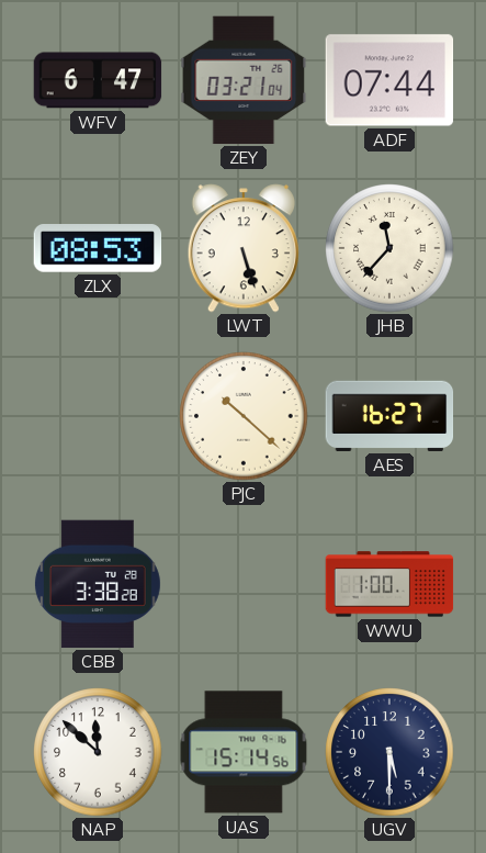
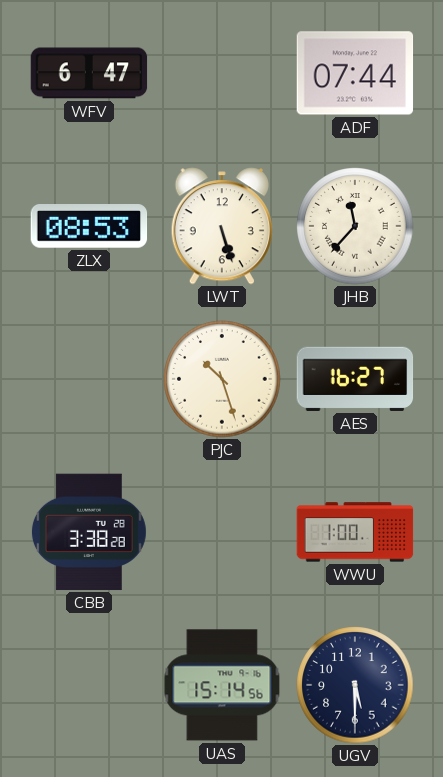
ZEY: 03:21 -> none
PJC: 10:22 -> 10:27
NAP: 11:52 -> none
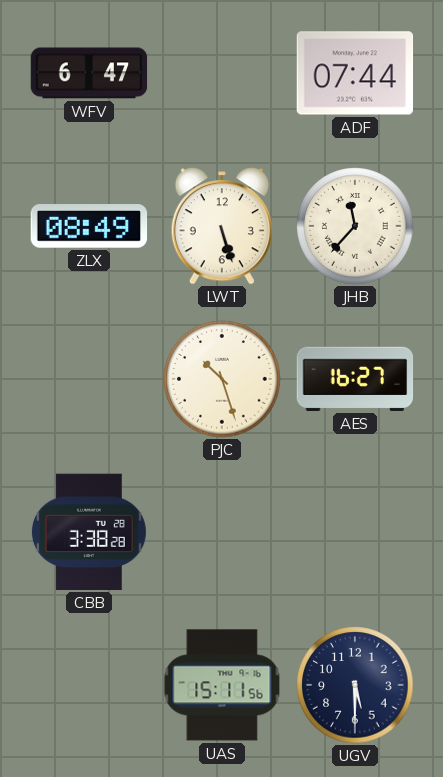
ZLX: 08:53 -> 08:49
WWU: 1:00 -> none
UAS: 15:14 -> 15:11
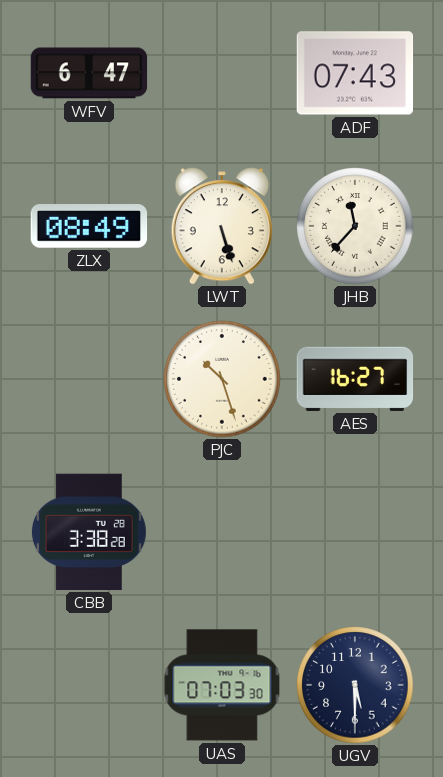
ADF: 07:44 -> 07:43
UAS: 15:11 -> 07:03
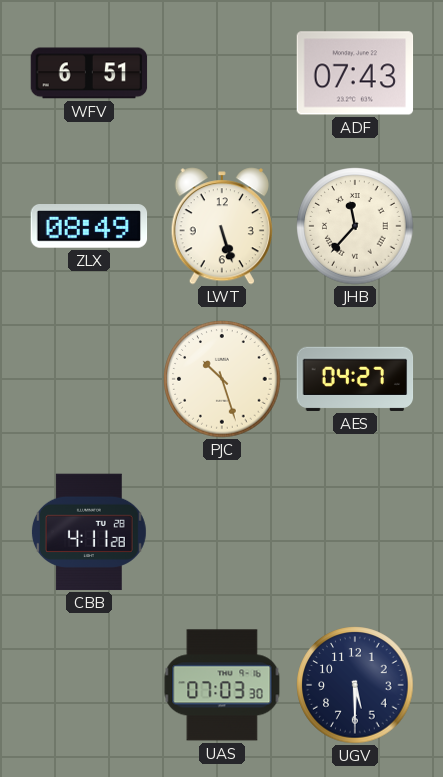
WFV: 6:47 -> 6:51
AES: 16:27 -> 04:27
CBB: 3:38 -> 4:11
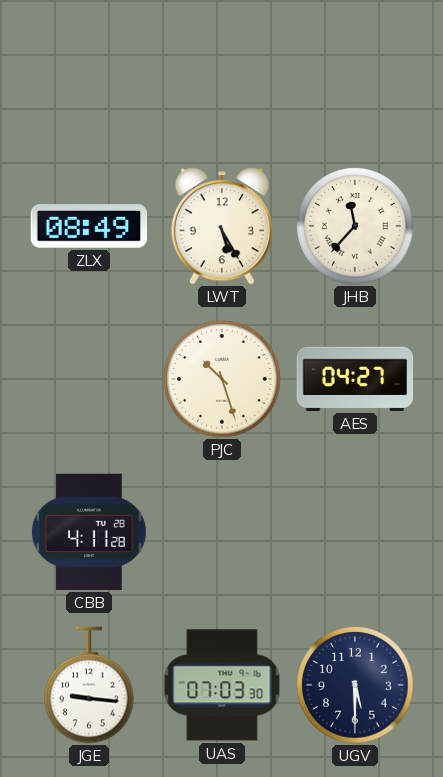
WFV: 6:51 -> none
ADF: 07:43 -> none
LWT: 5:27 -> 5:25
JGE: none -> 9:16
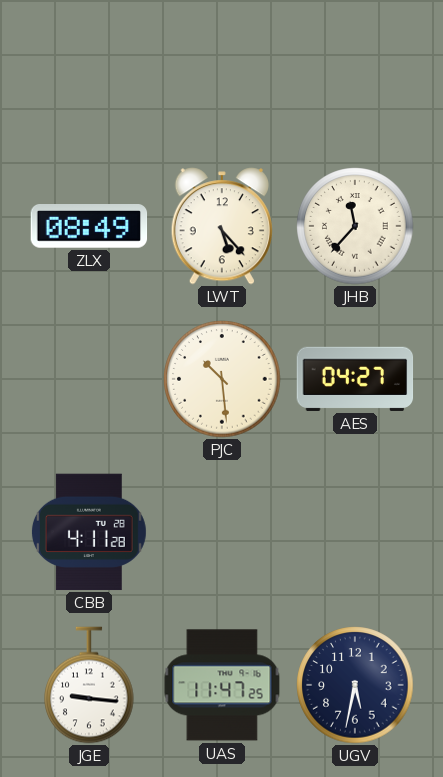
LWT: 5:25 -> 5:23
PJC: 10:27 -> 10:29
UAS: 07:03 -> 11:47
UGV: 5:30 -> 5:32
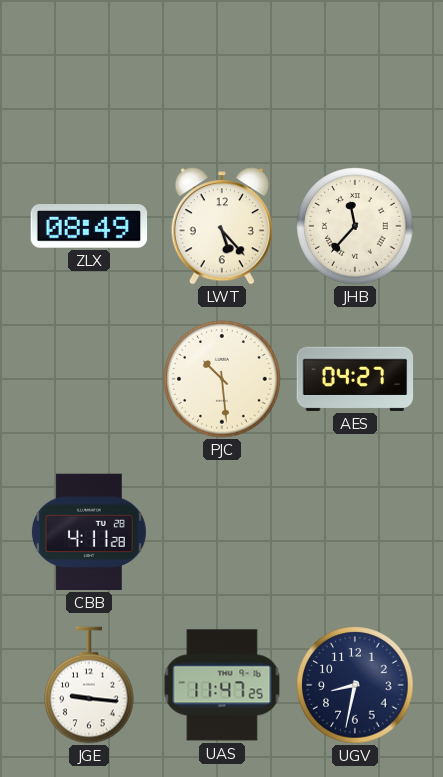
UGV: 5:32 -> 8:32
